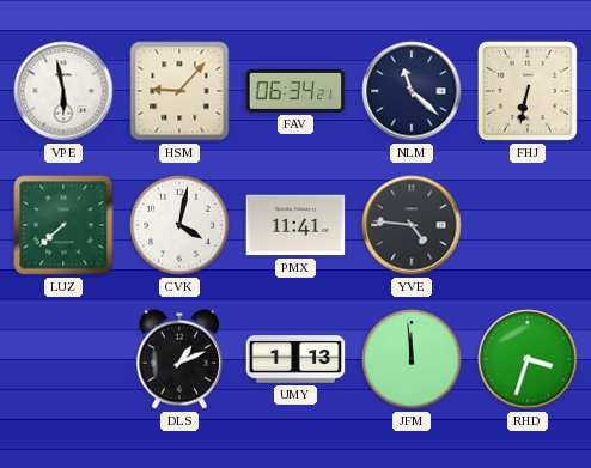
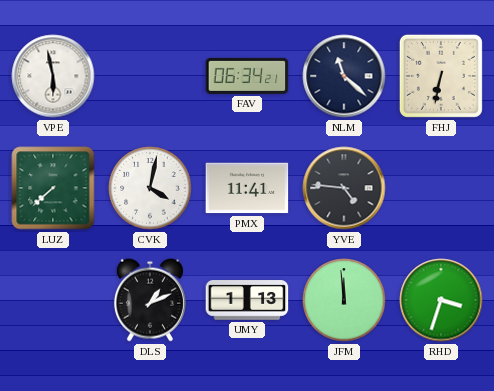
HSM: 9:07 -> none
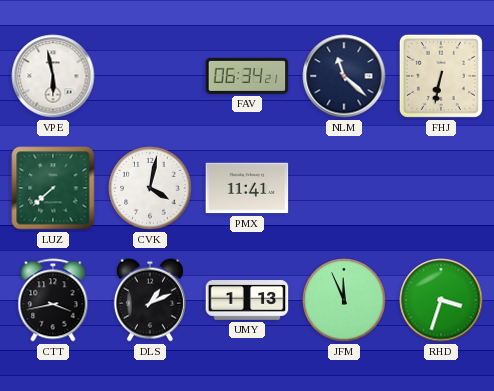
YVE: 4:46 -> none
CTT: none -> 3:43
JFM: 11:59 -> 11:56
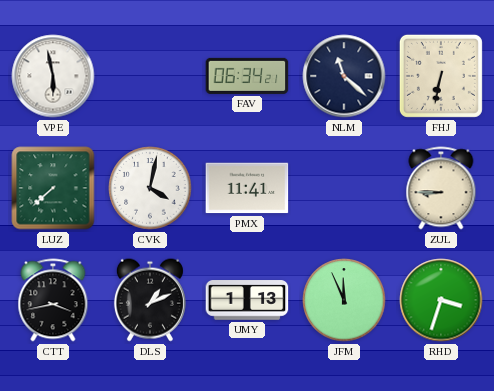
ZUL: none -> 8:45
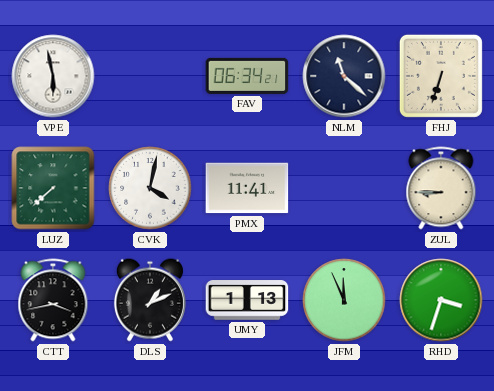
FHJ: 6:32 -> 6:33
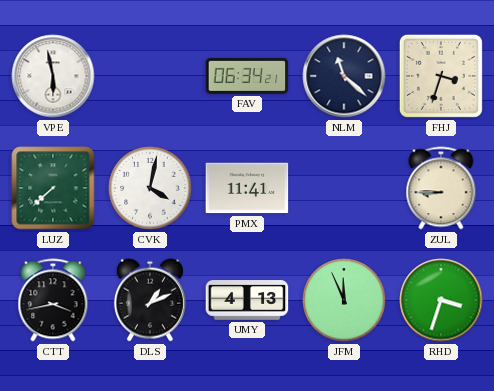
FHJ: 6:33 -> 3:33
UMY: 1:13 -> 4:13
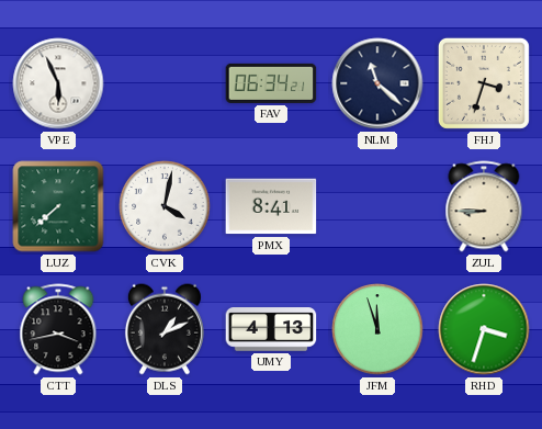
VPE: 5:58 -> 5:56
PMX: 11:41 -> 8:41
JFM: 11:56 -> 11:57
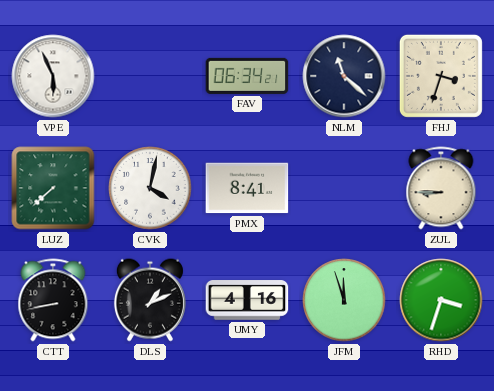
CTT: 3:43 -> 8:43
UMY: 4:13 -> 4:16
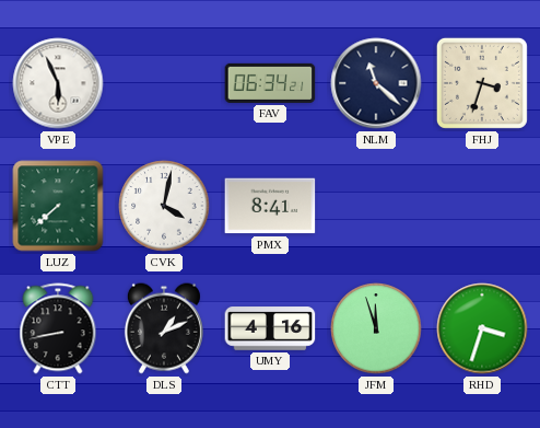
ZUL: 8:45 -> none
